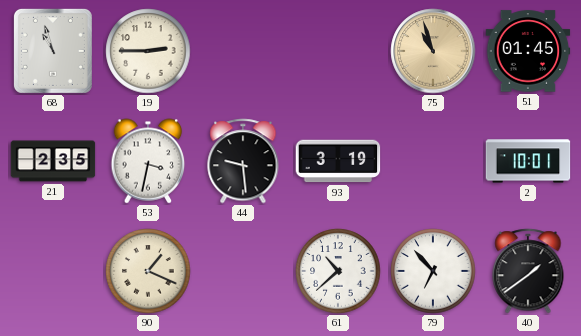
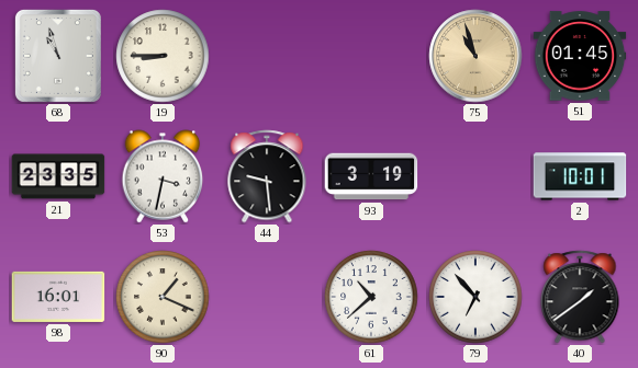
19: 2:45 -> 8:45
21: 2:35 -> 23:35
98: none -> 16:01
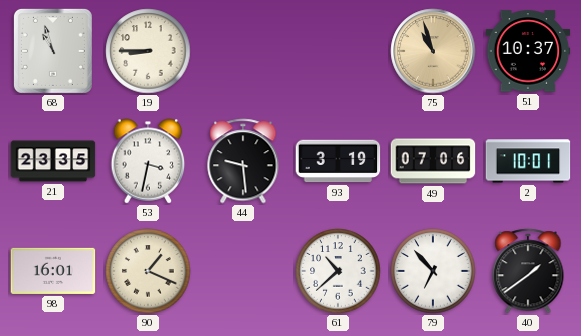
51: 01:45 -> 10:37
49: none -> 07:06
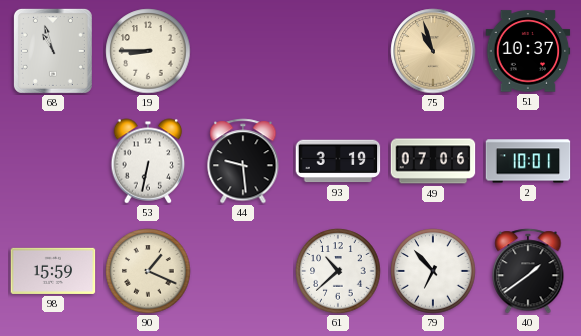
21: 23:35 -> none
53: 3:32 -> 6:32
98: 16:01 -> 15:59
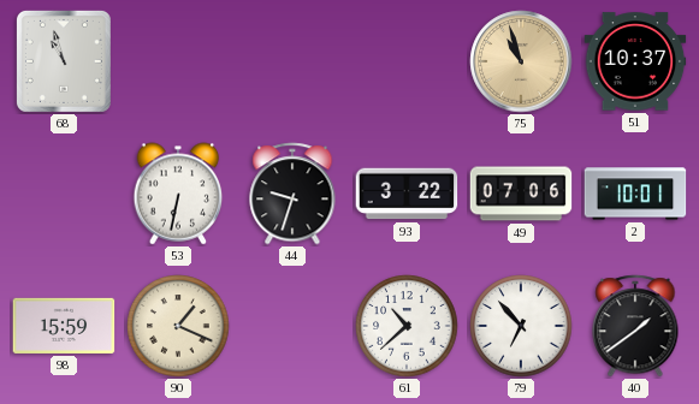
19: 8:45 -> none
44: 9:29 -> 9:33
93: 3:19 -> 3:22
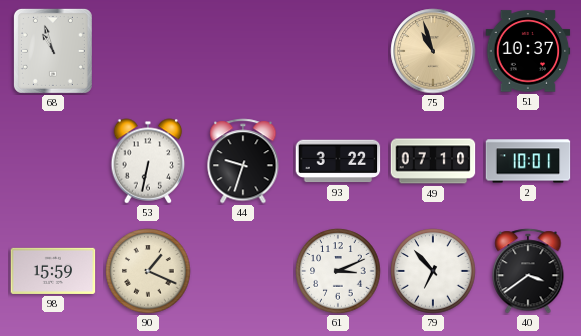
49: 07:06 -> 07:10
61: 10:38 -> 3:11
40: 1:39 -> 3:39
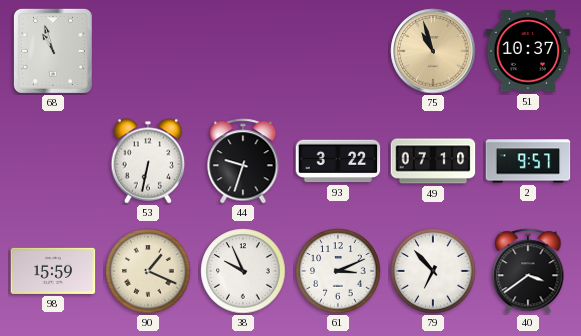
2: 10:01 -> 9:57
38: none -> 9:56
